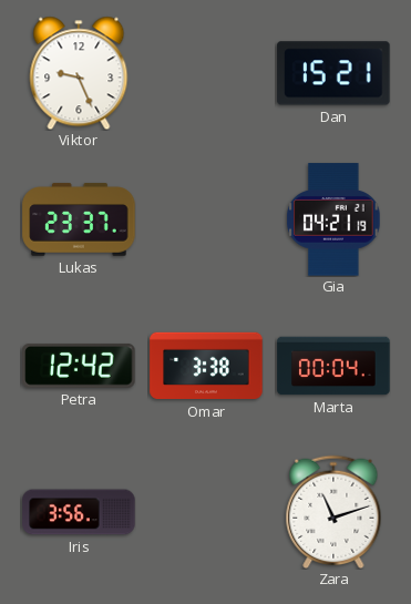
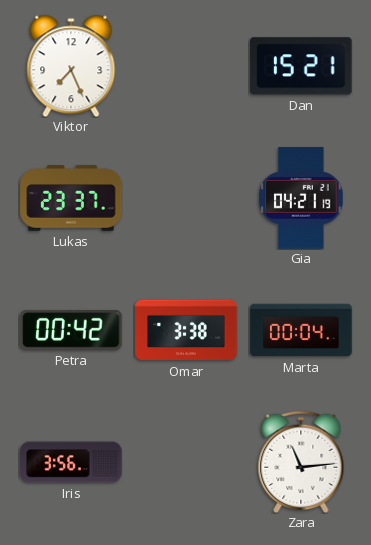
Viktor: 9:26 -> 7:26
Petra: 12:42 -> 00:42
Zara: 11:12 -> 11:14
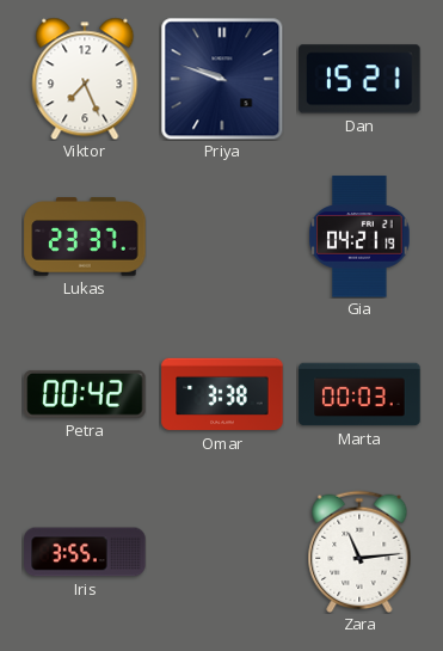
Priya: none -> 9:48
Marta: 00:04 -> 00:03
Iris: 3:56 -> 3:55
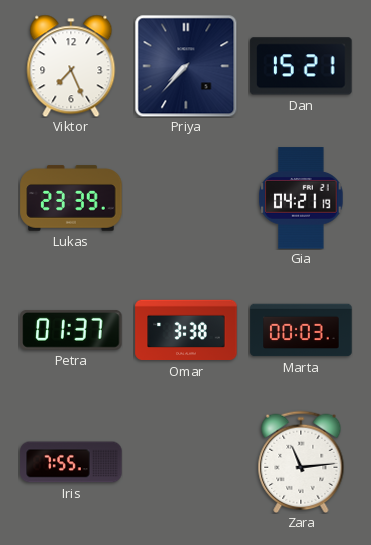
Priya: 9:48 -> 7:37
Lukas: 23:37 -> 23:39
Petra: 00:42 -> 01:37
Iris: 3:55 -> 7:55
